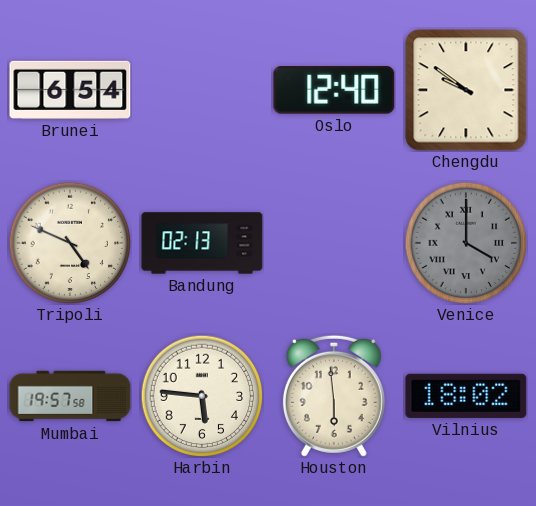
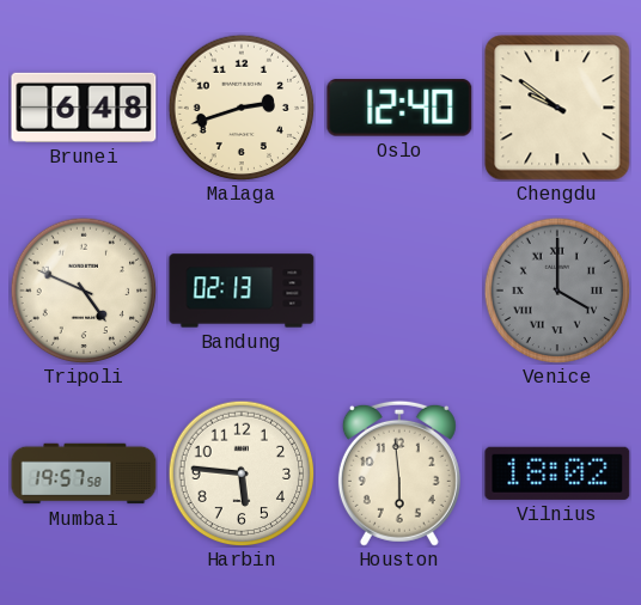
Brunei: 6:54 -> 6:48
Malaga: none -> 2:42
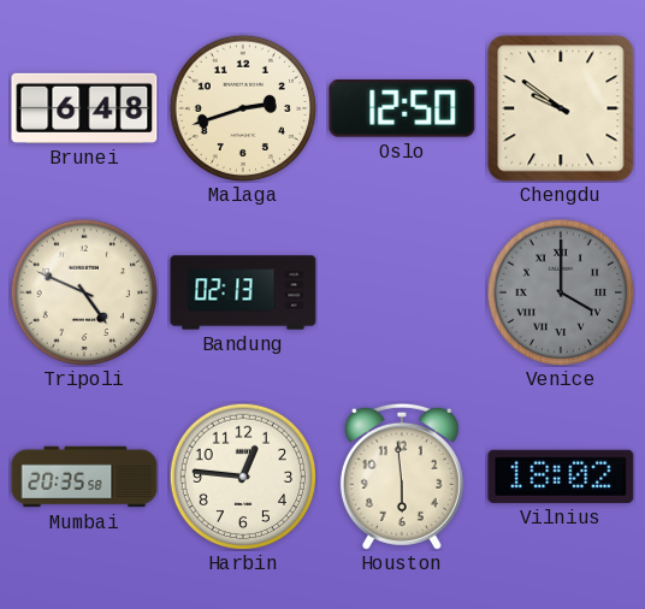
Oslo: 12:40 -> 12:50
Mumbai: 19:57 -> 20:35
Harbin: 5:46 -> 12:46
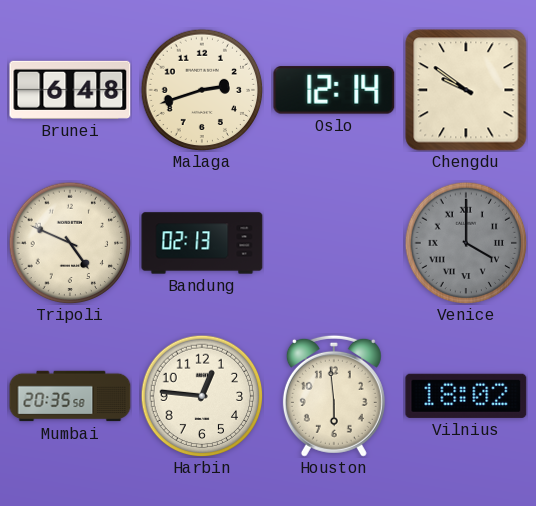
Oslo: 12:50 -> 12:14
